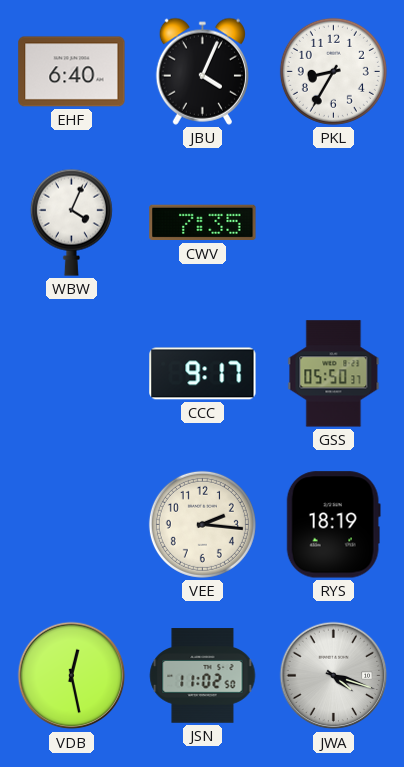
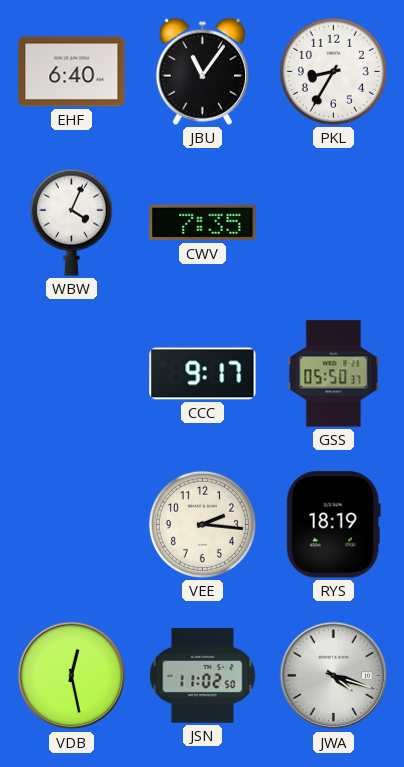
JBU: 4:04 -> 11:06
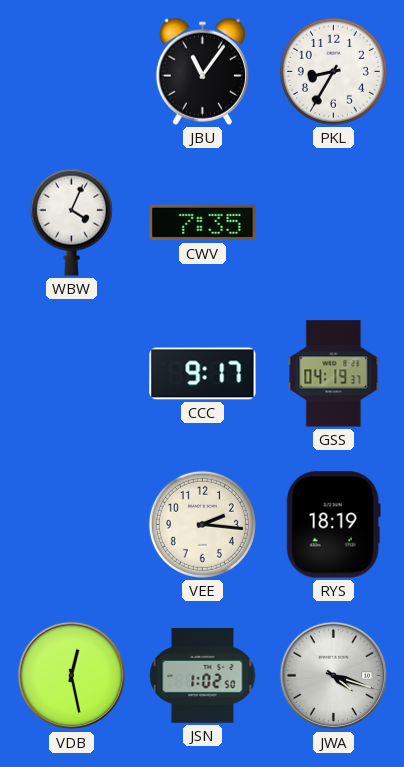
EHF: 6:40 -> none
GSS: 05:50 -> 04:19
JSN: 11:02 -> 1:02
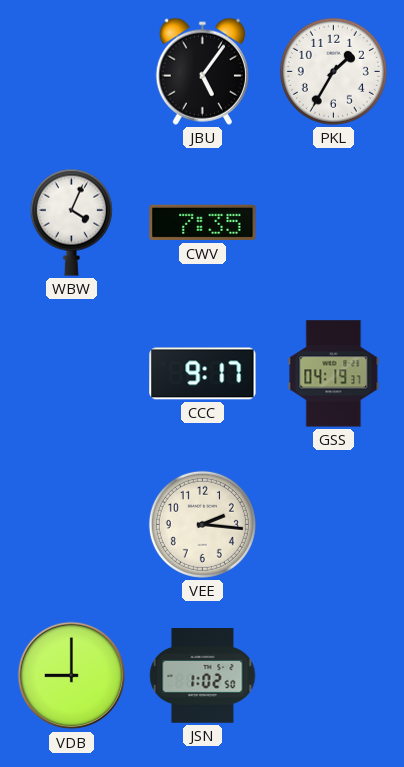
JBU: 11:06 -> 5:06
PKL: 8:35 -> 1:35
RYS: 18:19 -> none
VDB: 12:28 -> 9:00
JWA: 4:18 -> none
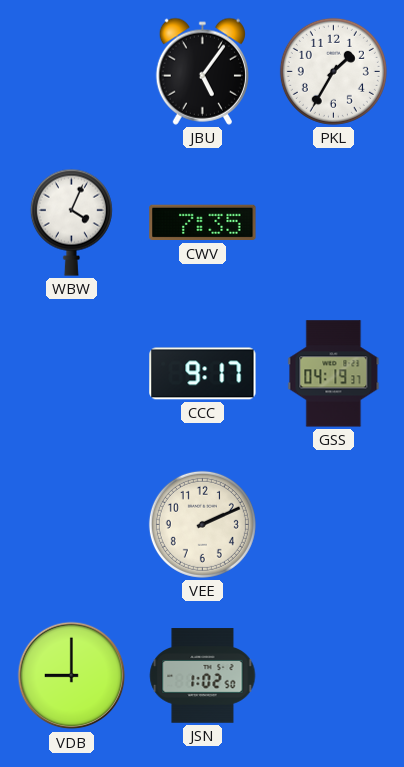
VEE: 2:16 -> 2:11
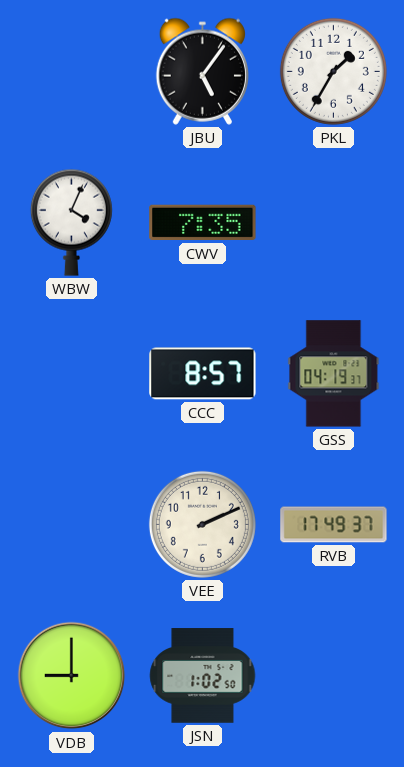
CCC: 9:17 -> 8:57
RVB: none -> 17:49
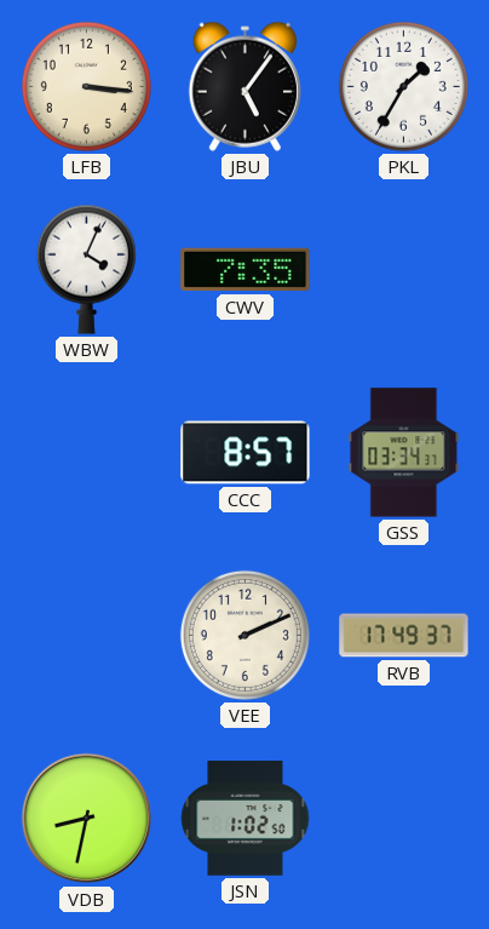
LFB: none -> 3:16
GSS: 04:19 -> 03:34
VDB: 9:00 -> 8:32
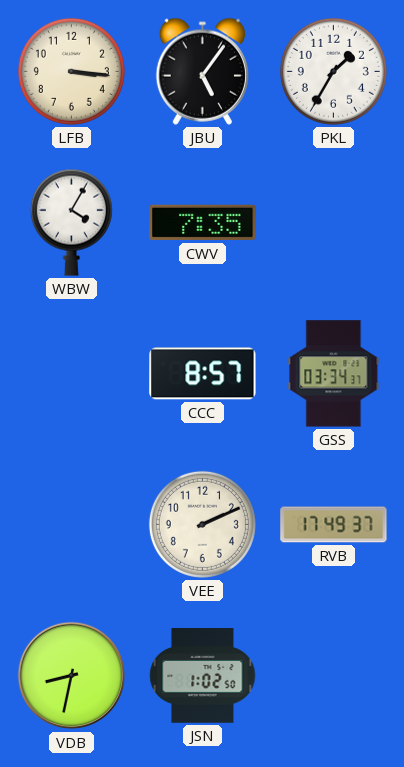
WBW: 4:04 -> 4:05
